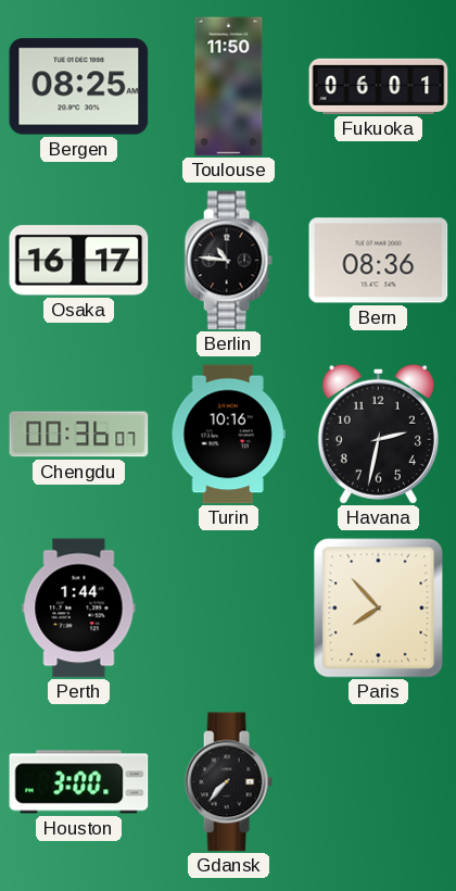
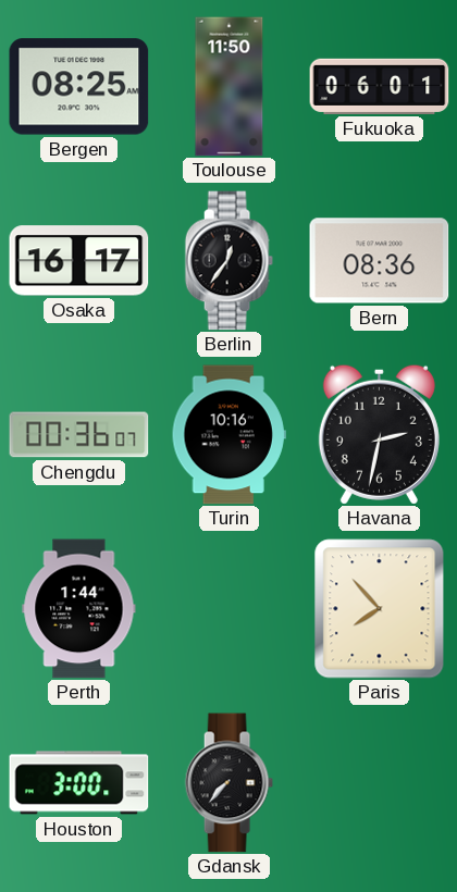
Berlin: 10:46 -> 12:36
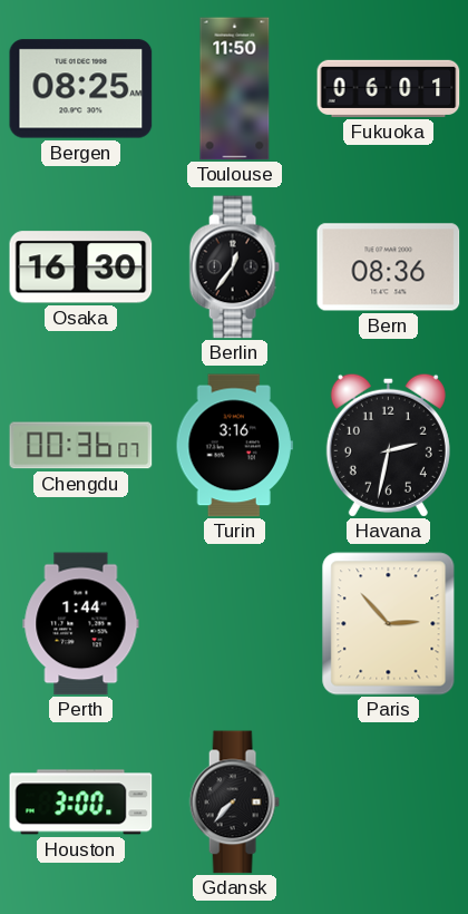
Osaka: 16:17 -> 16:30
Turin: 10:16 -> 3:16
Paris: 7:53 -> 2:53
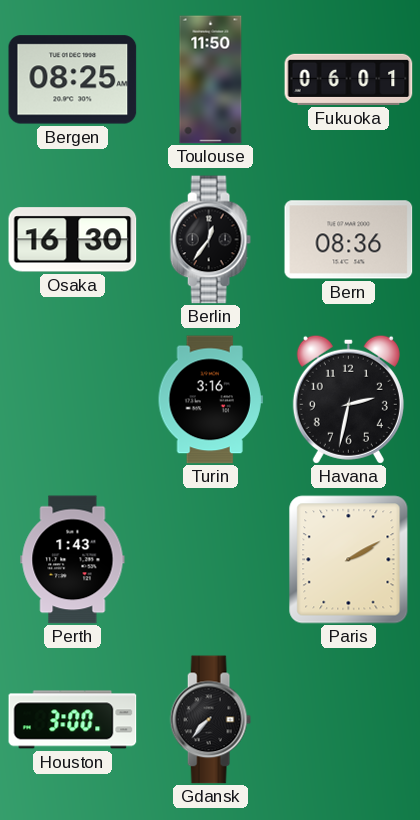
Chengdu: 00:36 -> none
Perth: 1:44 -> 1:43
Paris: 2:53 -> 2:10
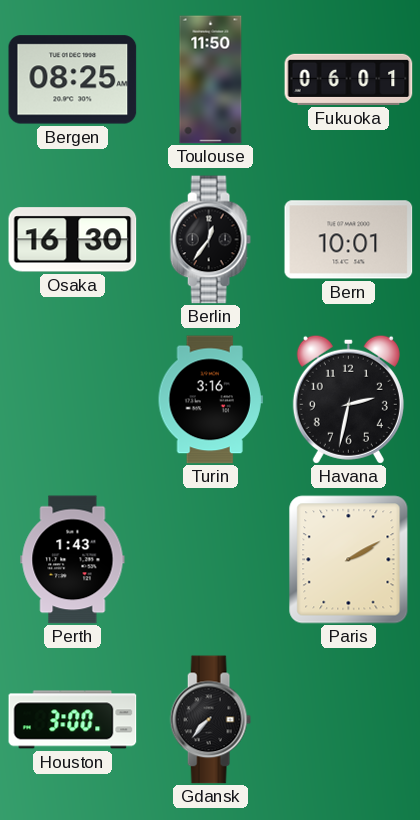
Bern: 08:36 -> 10:01
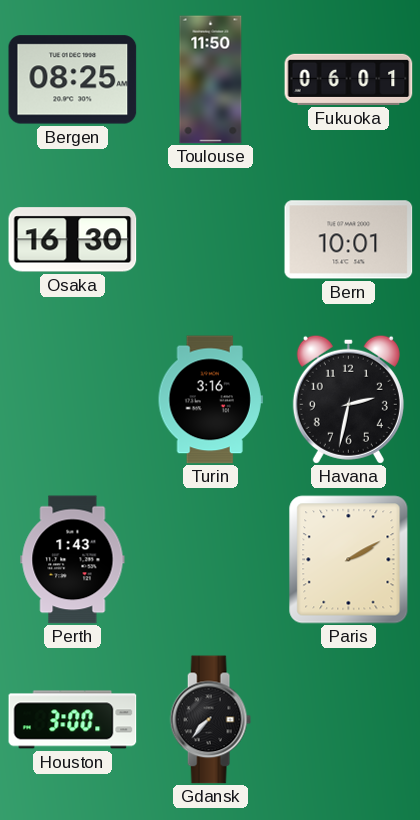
Berlin: 12:36 -> none
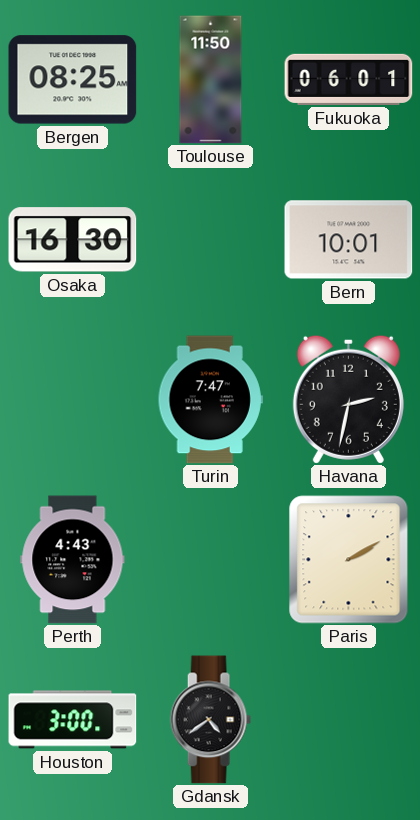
Turin: 3:16 -> 7:47
Perth: 1:43 -> 4:43
Gdansk: 7:37 -> 4:39
